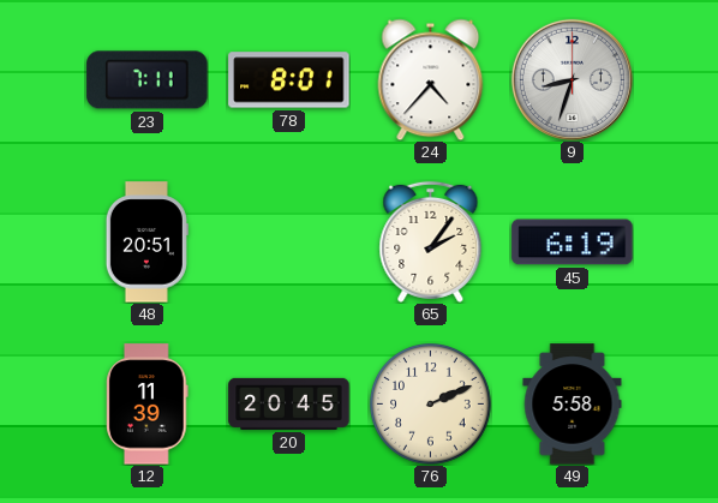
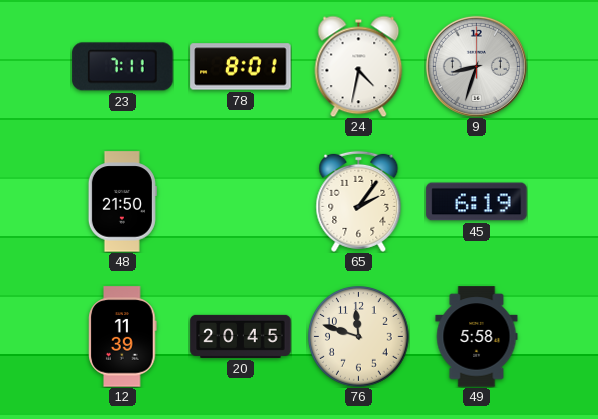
24: 4:37 -> 4:32
48: 20:51 -> 21:50
76: 2:11 -> 11:48
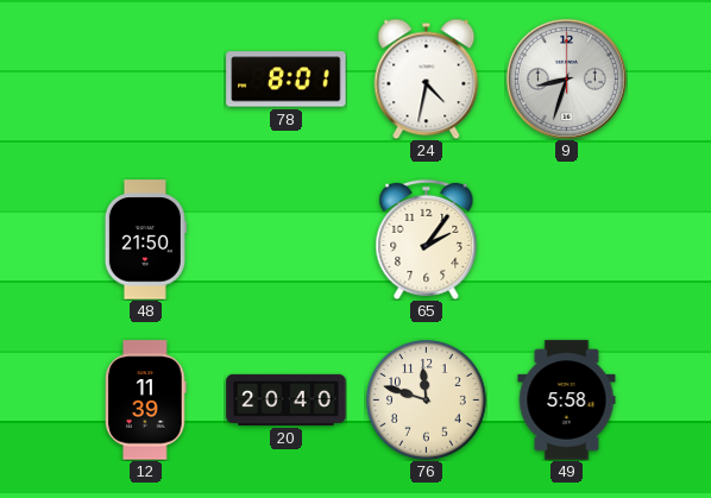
23: 7:11 -> none
45: 6:19 -> none
20: 20:45 -> 20:40
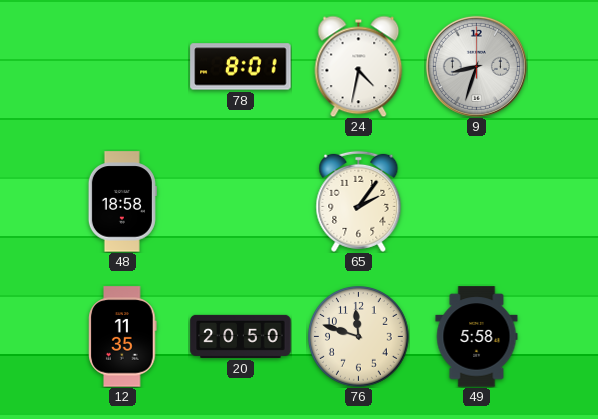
48: 21:50 -> 18:58
12: 11:39 -> 11:35
20: 20:40 -> 20:50
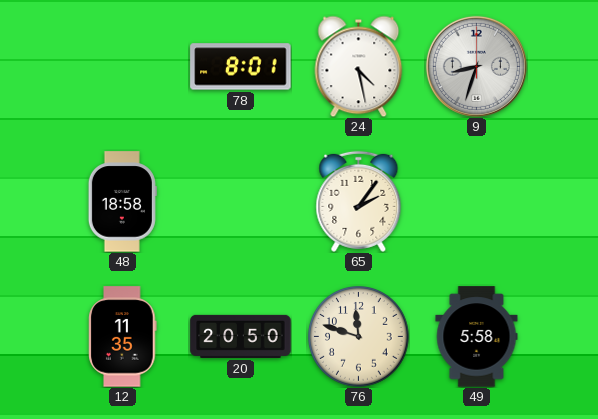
24: 4:32 -> 4:28
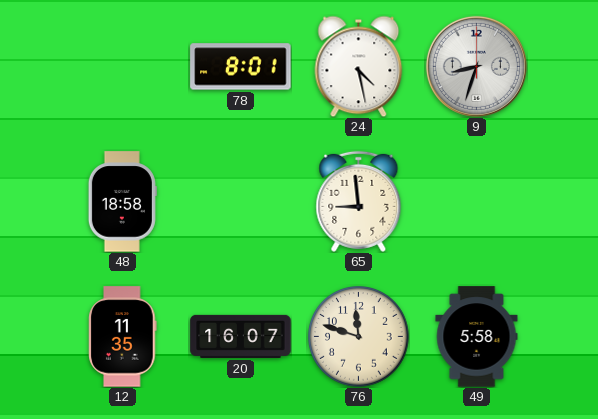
65: 2:06 -> 8:59
20: 20:50 -> 16:07
